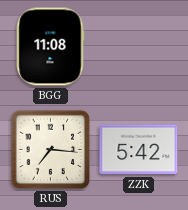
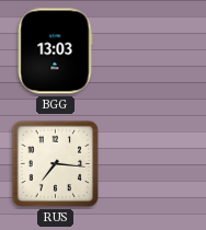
BGG: 11:08 -> 13:03
ZZK: 5:42 -> none
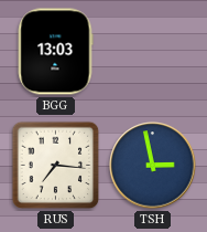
TSH: none -> 2:58
